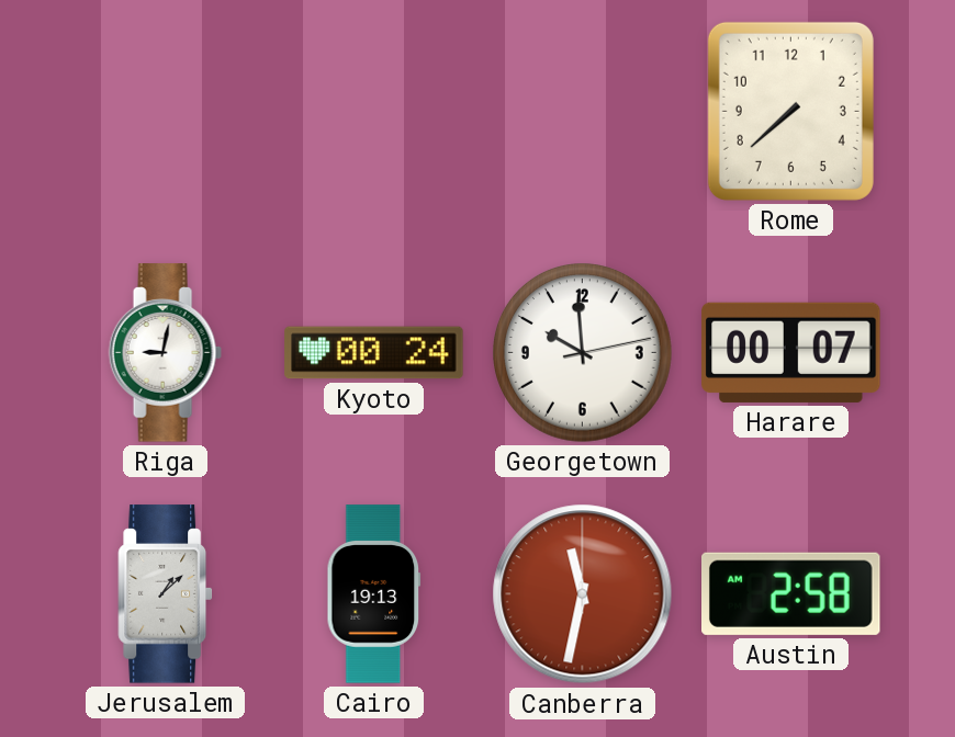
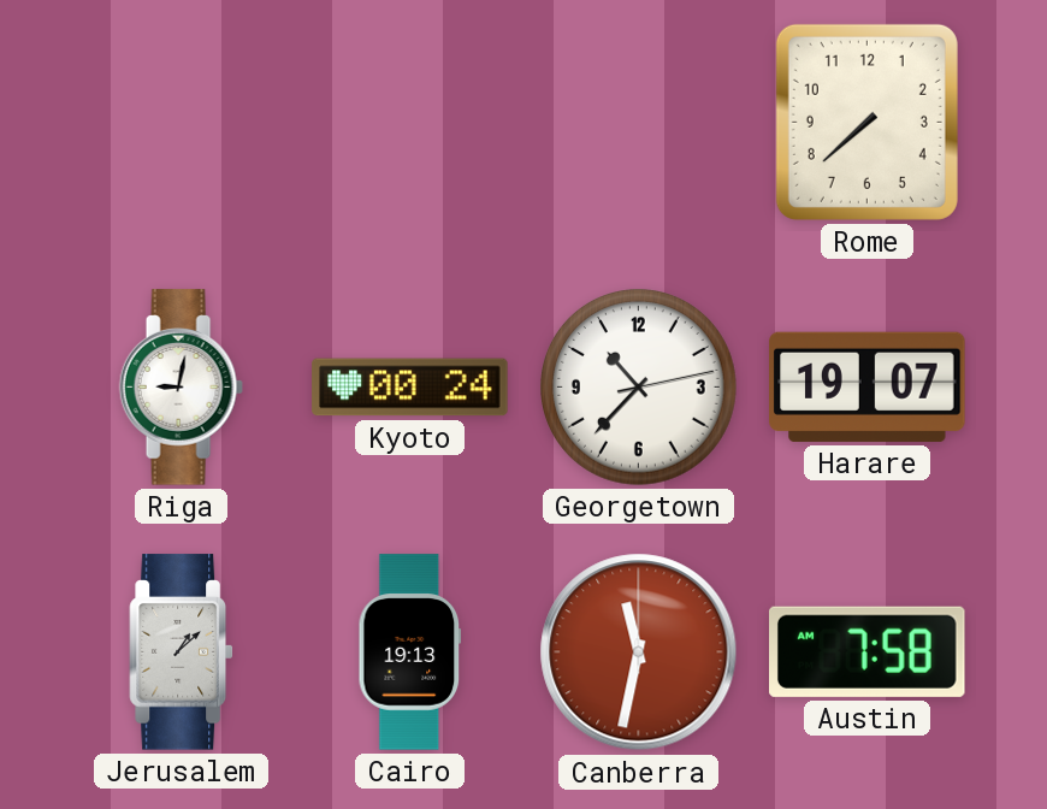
Georgetown: 9:59 -> 10:37
Harare: 00:07 -> 19:07
Austin: 2:58 -> 7:58
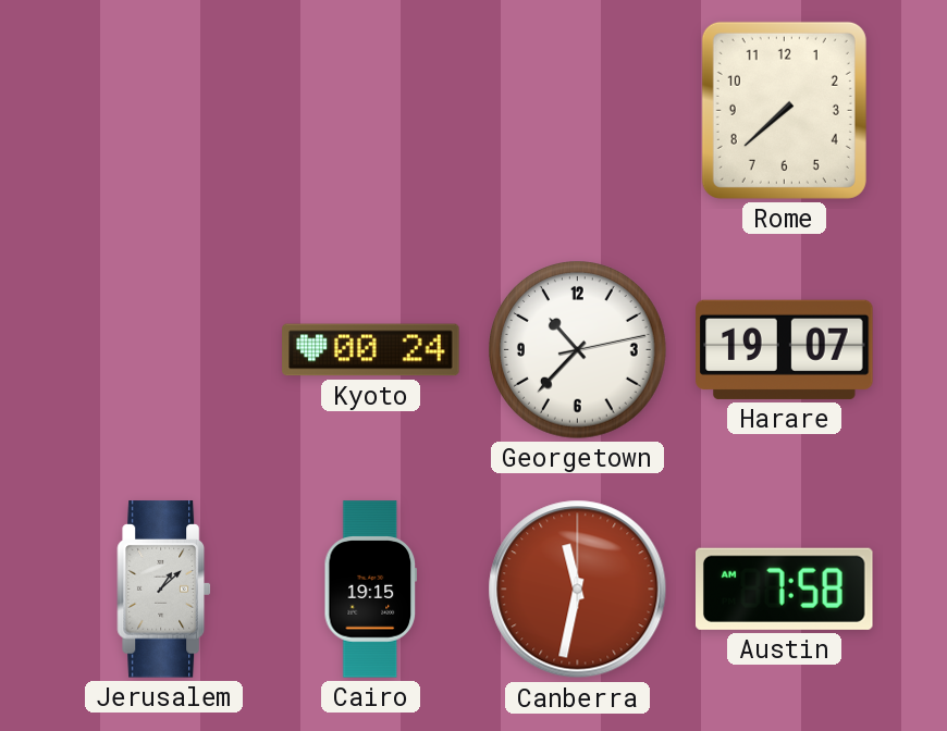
Riga: 9:02 -> none
Cairo: 19:13 -> 19:15
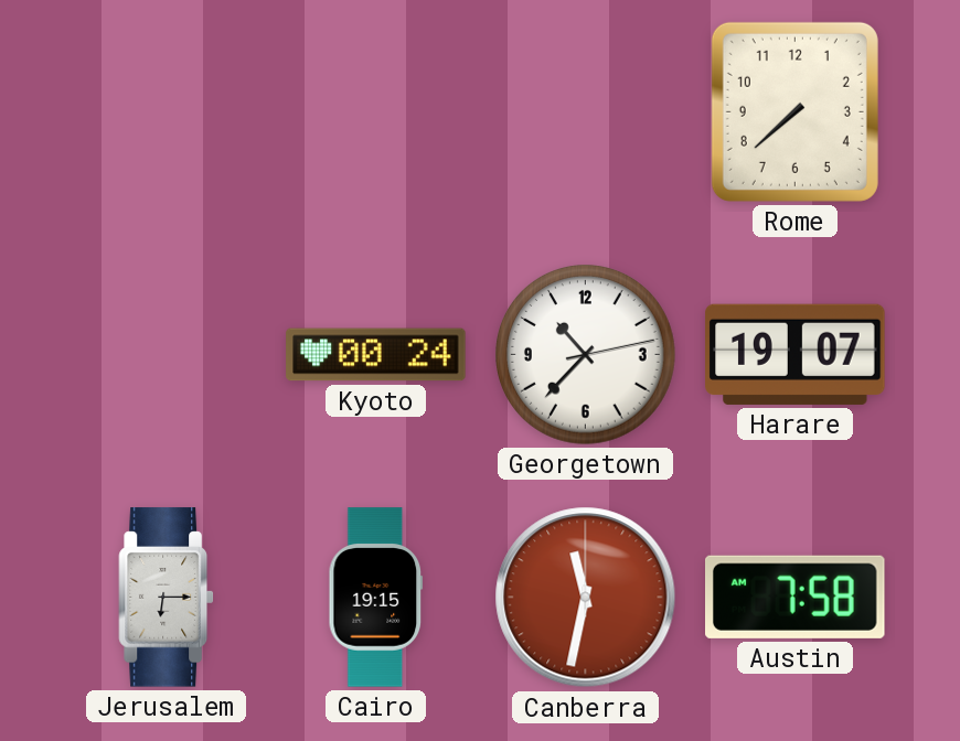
Jerusalem: 1:08 -> 6:15
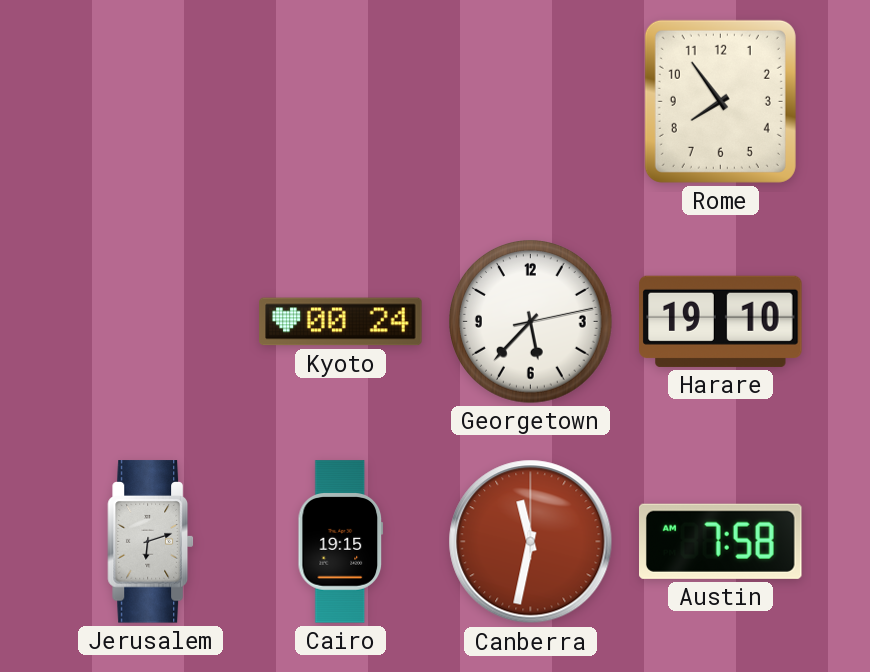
Rome: 7:38 -> 7:54
Georgetown: 10:37 -> 5:37
Harare: 19:07 -> 19:10
Jerusalem: 6:15 -> 6:12
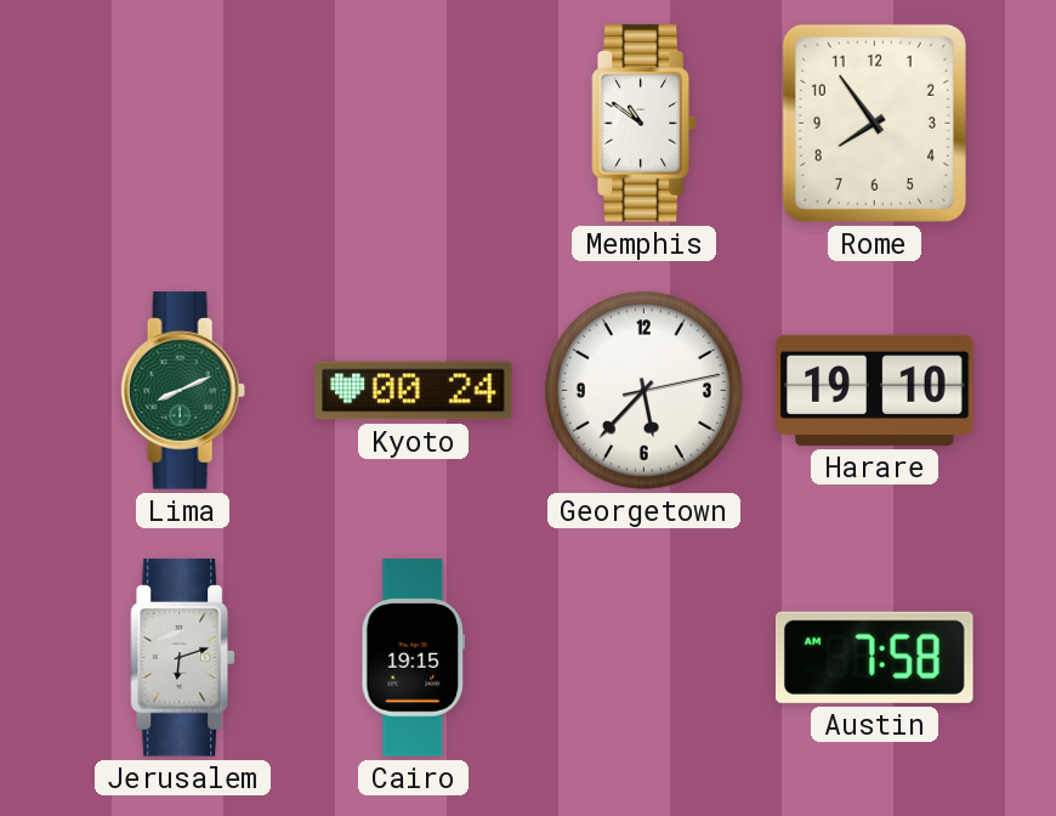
Memphis: none -> 10:51
Lima: none -> 8:11
Canberra: 11:32 -> none
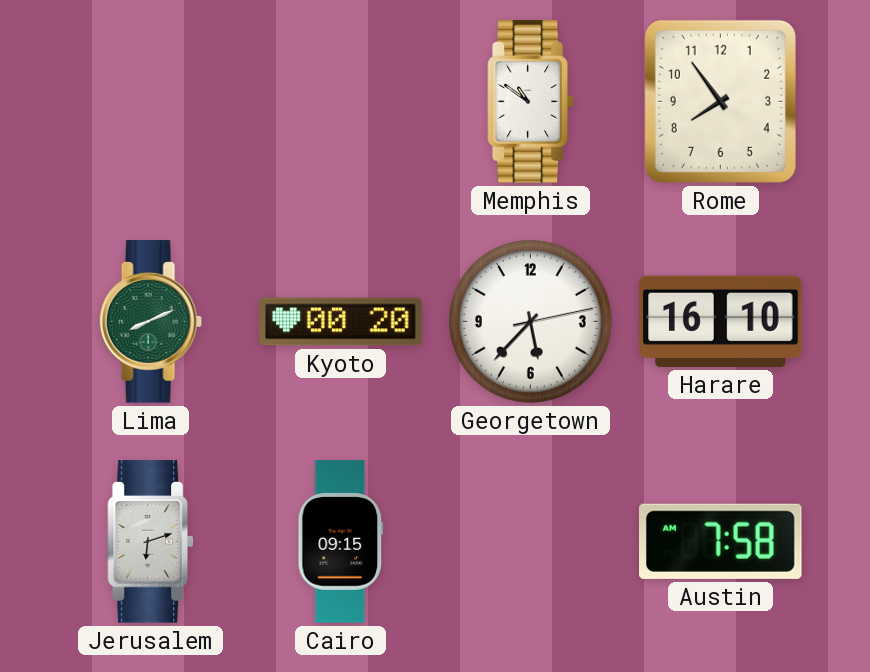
Kyoto: 00:24 -> 00:20
Harare: 19:10 -> 16:10
Cairo: 19:15 -> 09:15
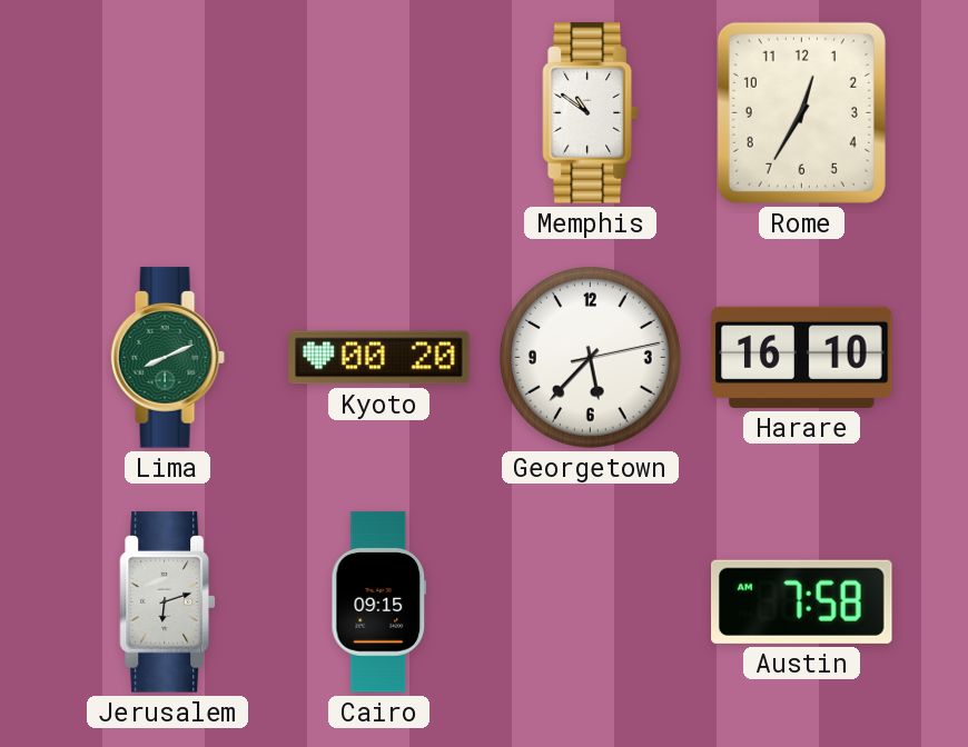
Rome: 7:54 -> 12:35
